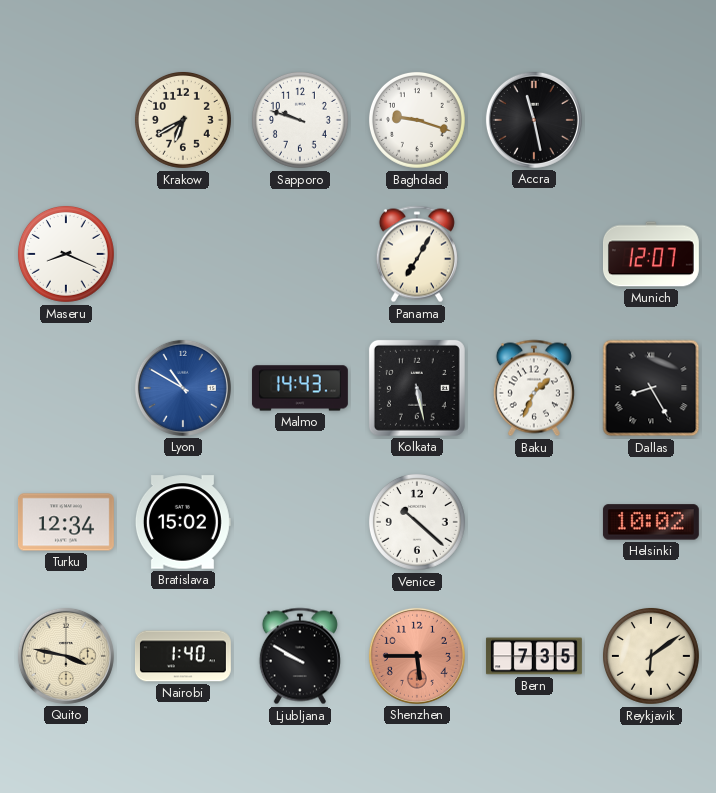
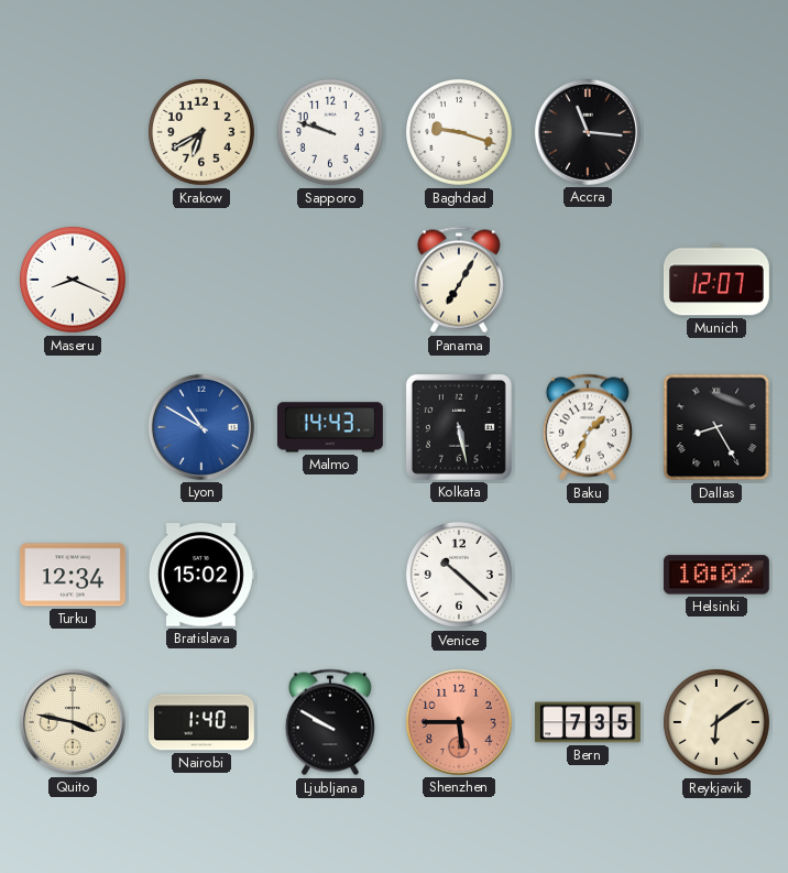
Accra: 11:28 -> 11:16
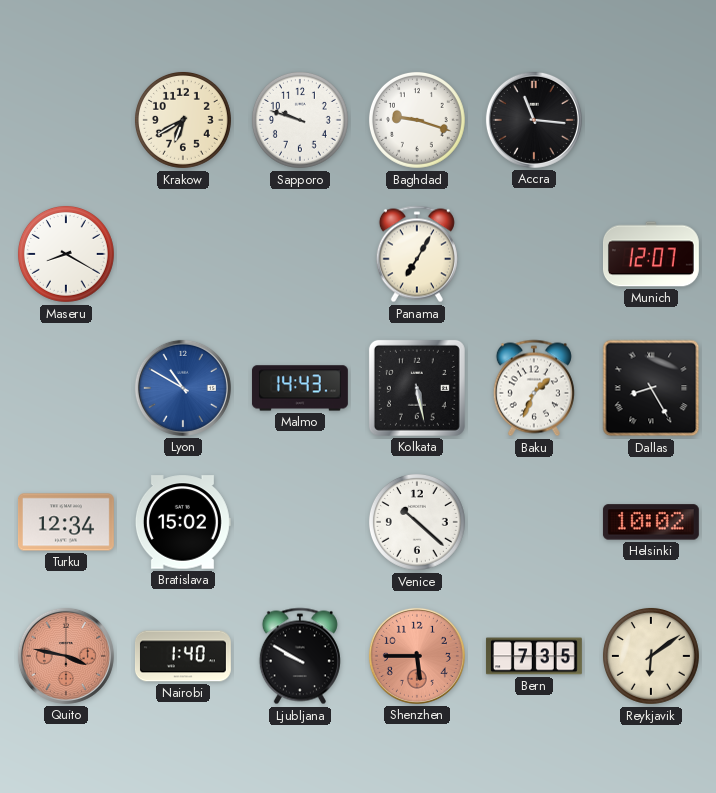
Maseru: 8:19 -> 8:20
Quito dial: cream -> salmon
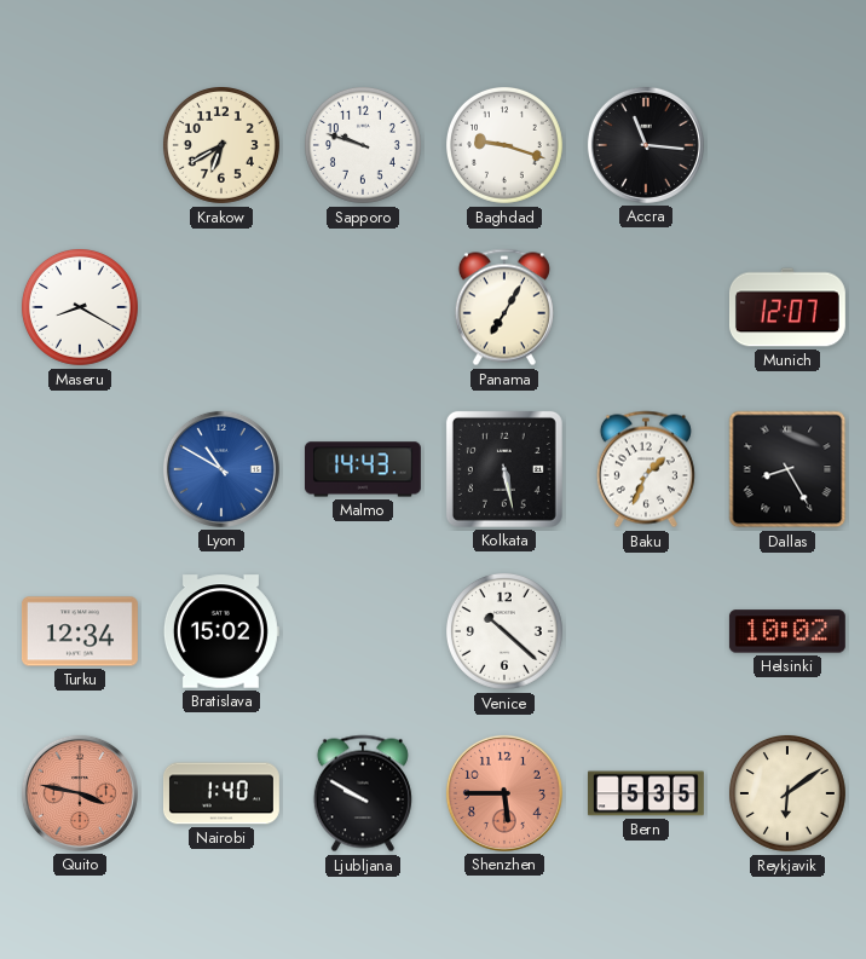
Bern: 7:35 -> 5:35
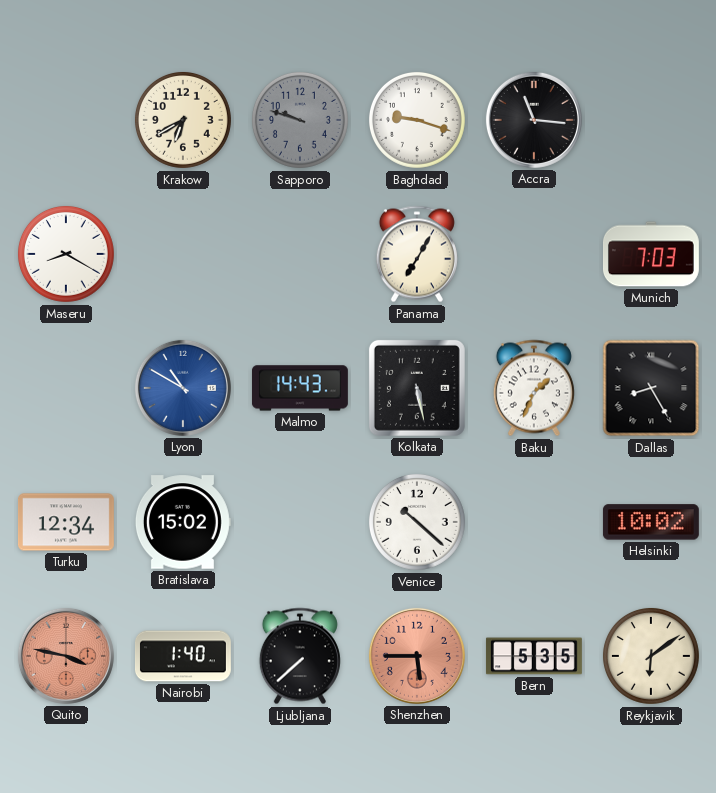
Sapporo dial: white -> grey
Munich: 12:07 -> 7:03
Ljubljana: 9:50 -> 7:38
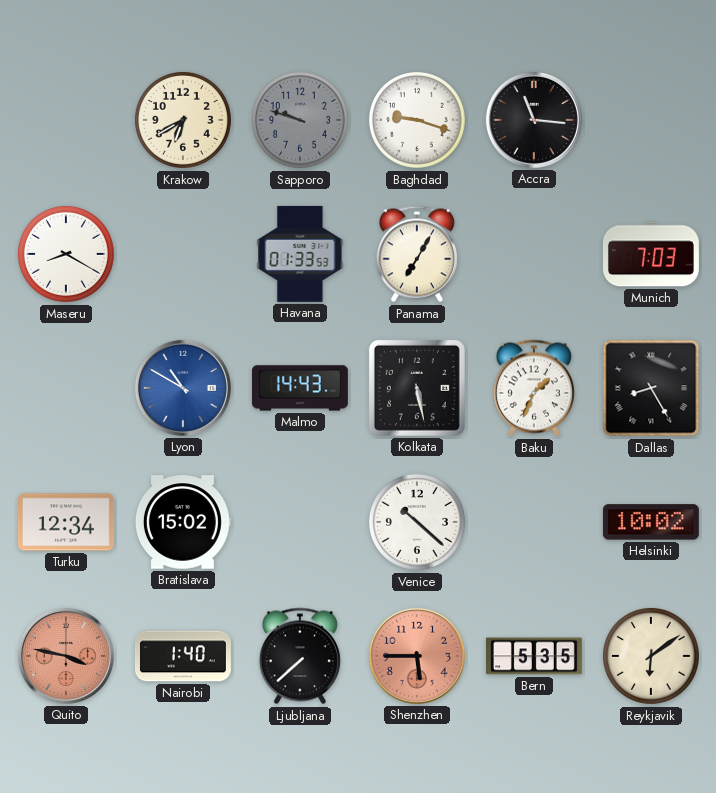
Havana: none -> 01:33
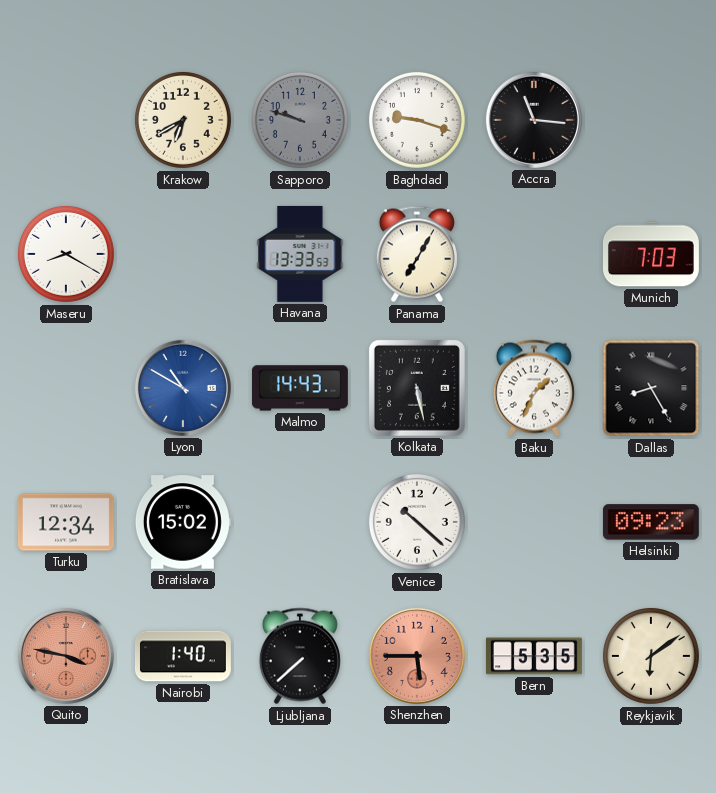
Havana: 01:33 -> 13:33
Helsinki: 10:02 -> 09:23
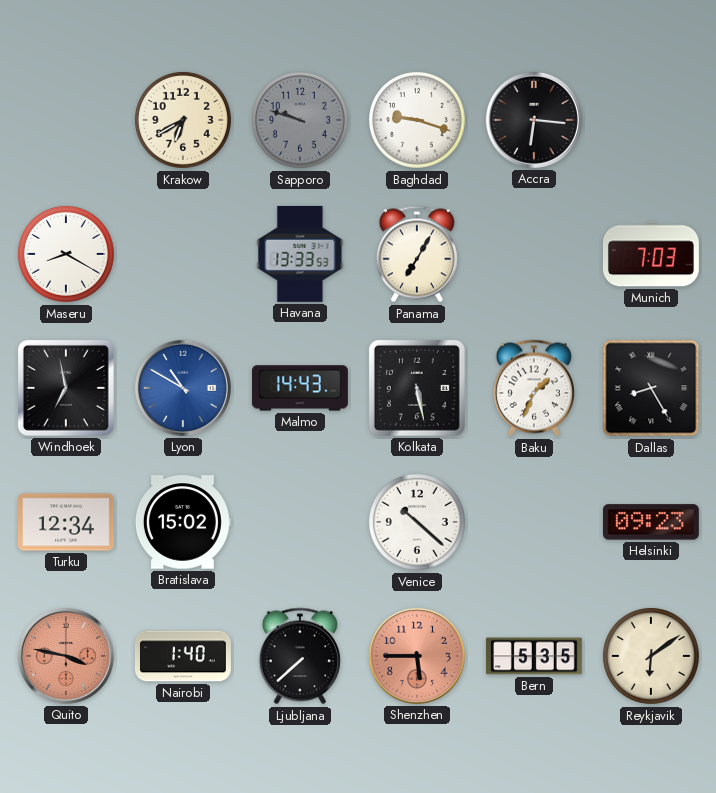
Accra: 11:16 -> 6:16
Windhoek: none -> 6:58
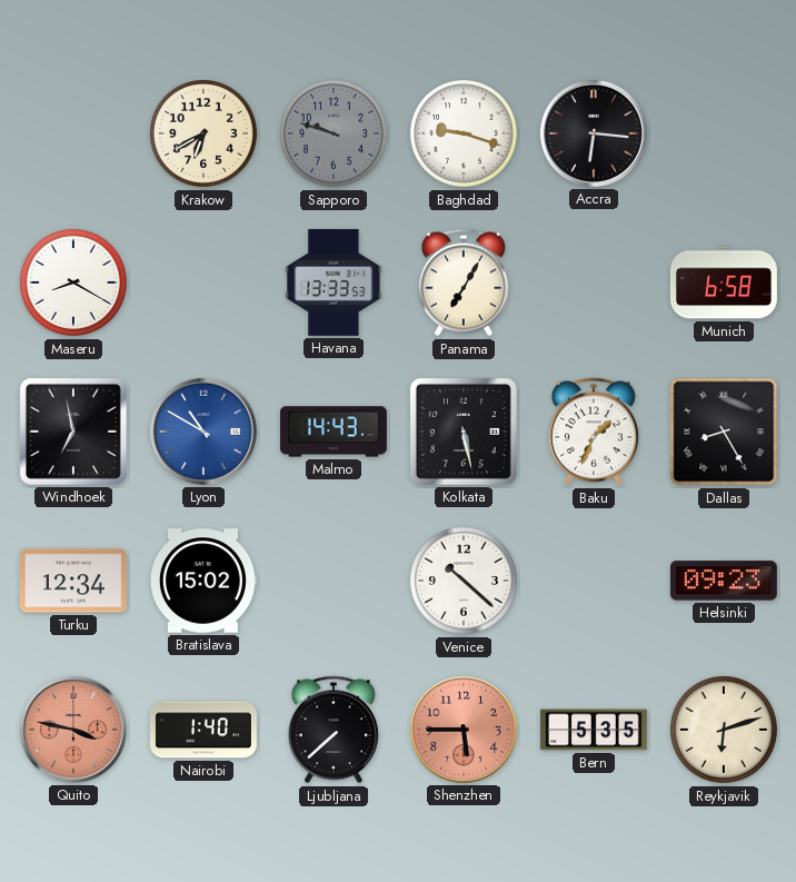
Munich: 7:03 -> 6:58
Reykjavik: 6:09 -> 6:12
